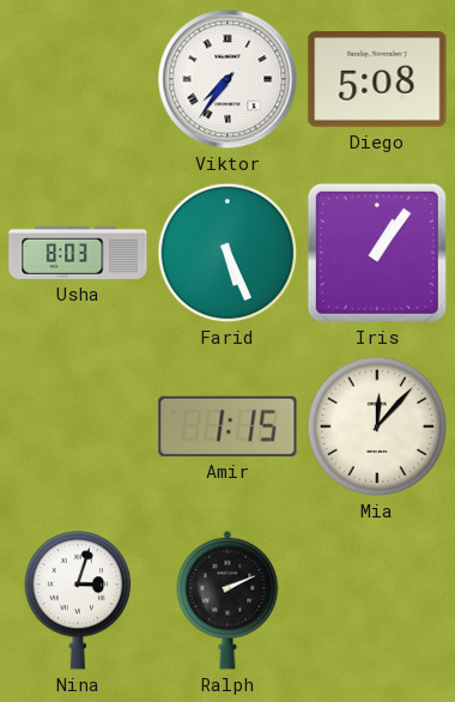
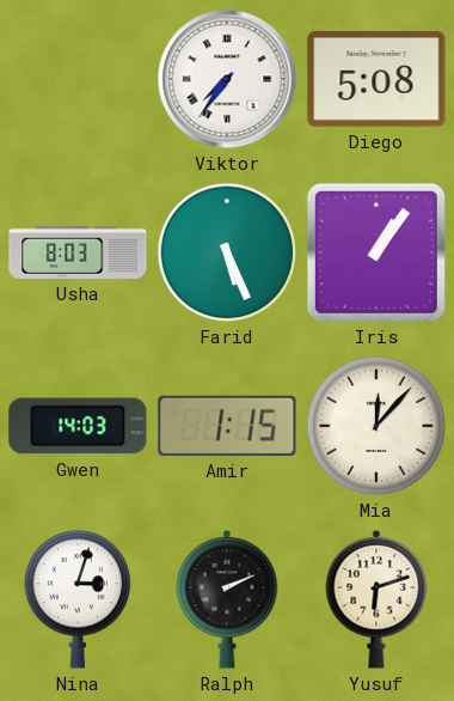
Gwen: none -> 14:03
Yusuf: none -> 6:12
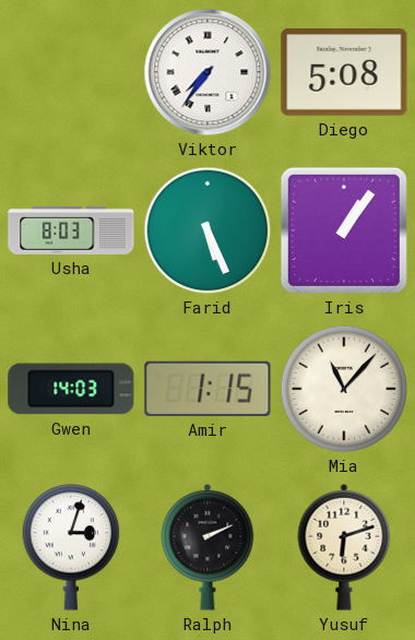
Mia: 12:07 -> 11:07
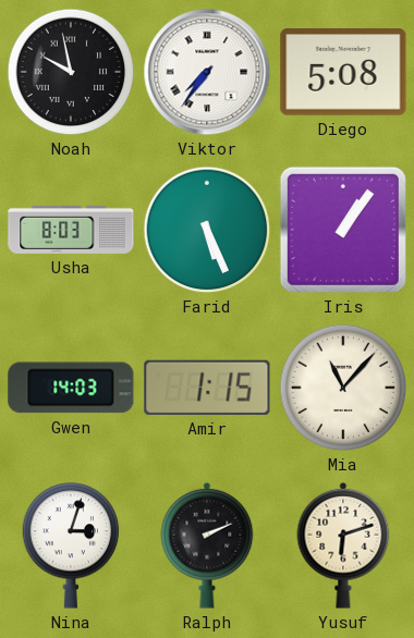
Noah: none -> 9:58
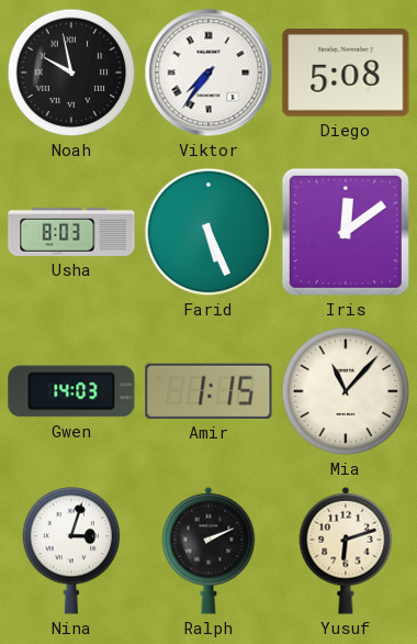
Iris: 1:06 -> 12:09
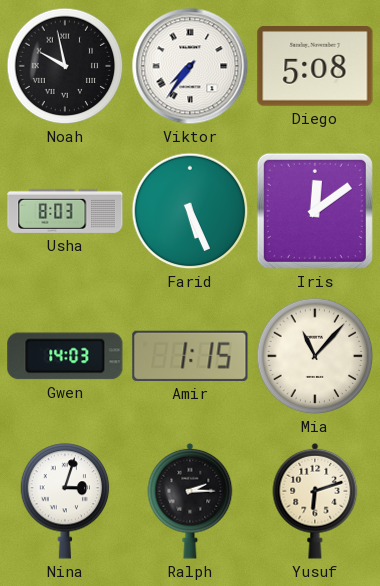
Ralph: 2:11 -> 2:15
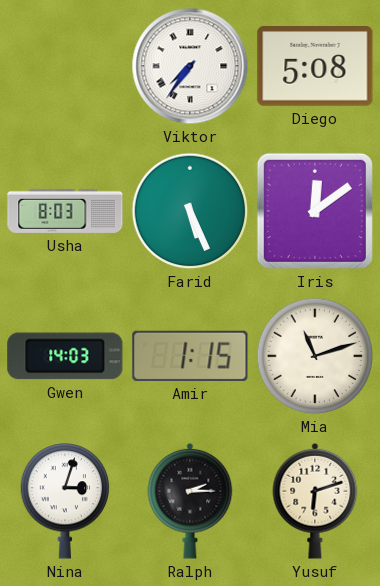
Noah: 9:58 -> none
Mia: 11:07 -> 11:12
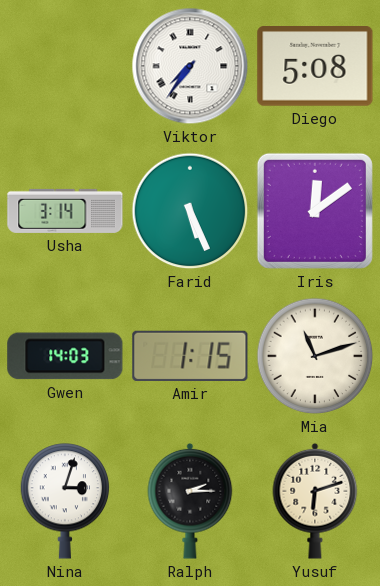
Usha: 8:03 -> 3:14
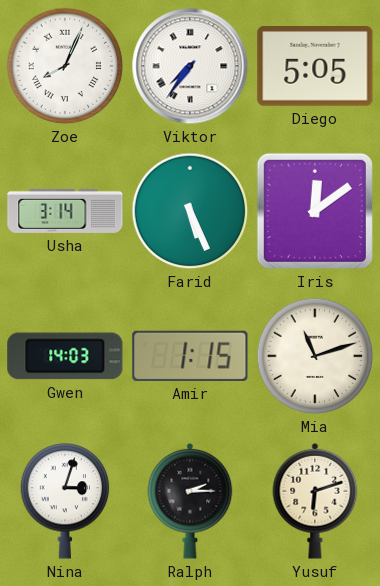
Zoe: none -> 8:04
Diego: 5:08 -> 5:05
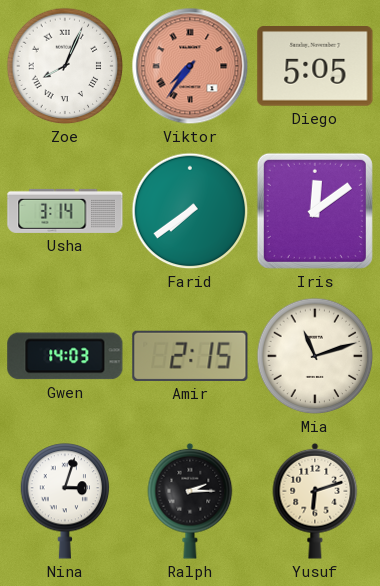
Viktor dial: white -> salmon
Farid: 5:26 -> 7:39
Amir: 1:15 -> 2:15
